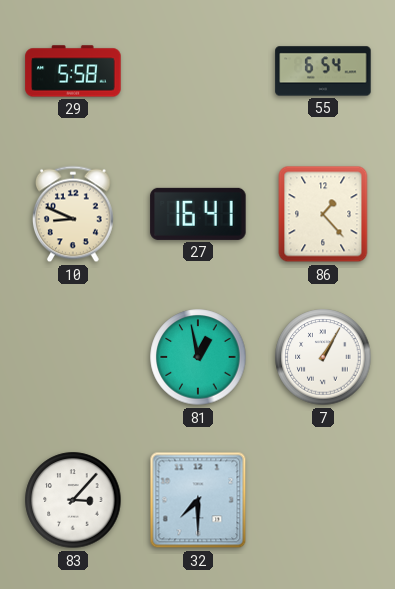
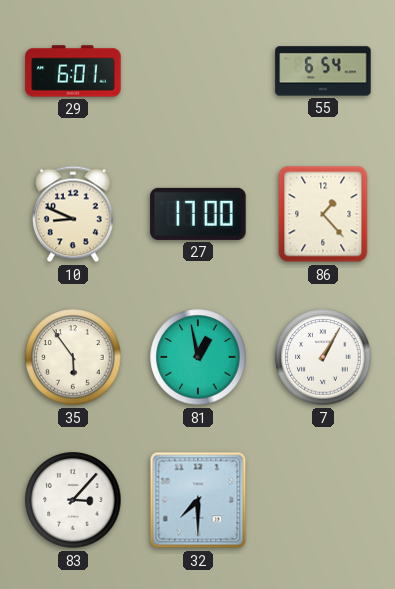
29: 5:58 -> 6:01
27: 16:41 -> 17:00
35: none -> 5:54
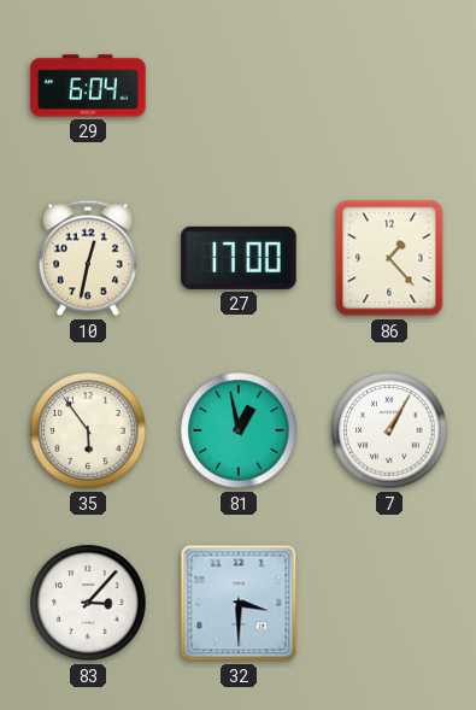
29: 6:01 -> 6:04
55: 6:54 -> none
10: 8:49 -> 12:32
32: 7:30 -> 3:30
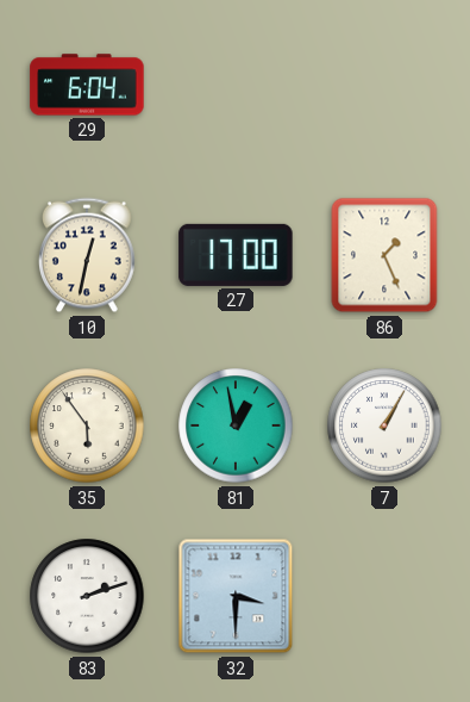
86: 1:23 -> 1:26
83: 3:07 -> 2:12
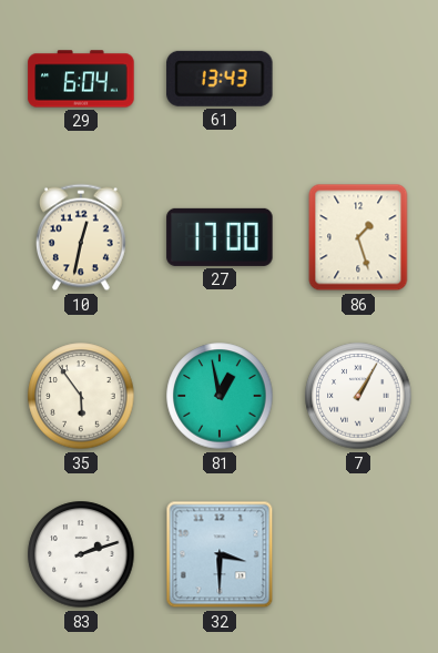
61: none -> 13:43
86: 1:26 -> 1:27
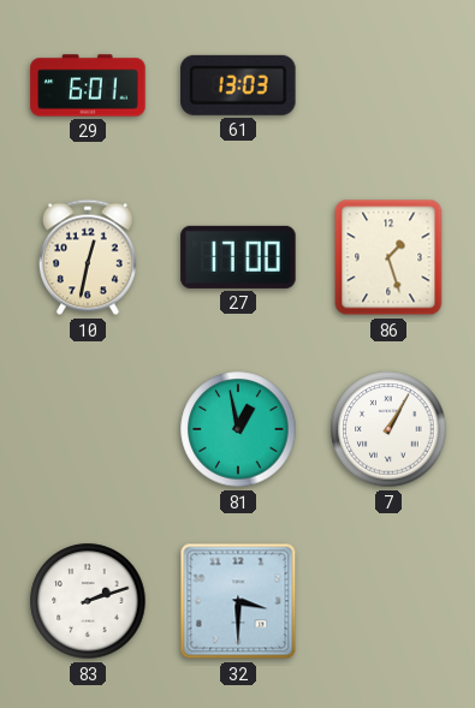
29: 6:04 -> 6:01
61: 13:43 -> 13:03
35: 5:54 -> none
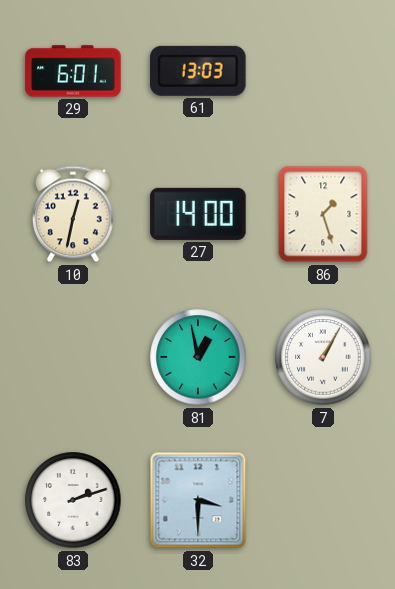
27: 17:00 -> 14:00
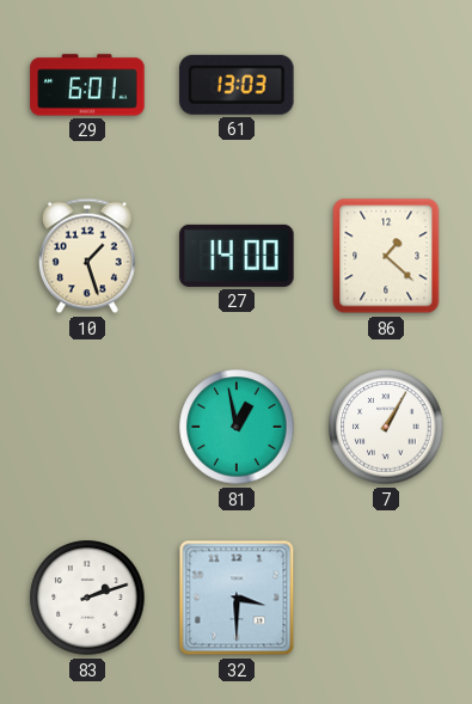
10: 12:32 -> 1:27
86: 1:27 -> 1:22
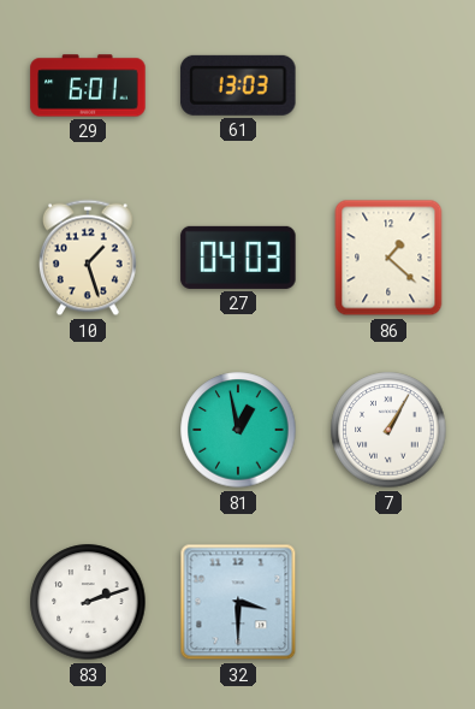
27: 14:00 -> 04:03
